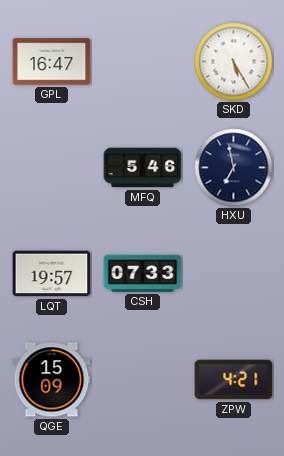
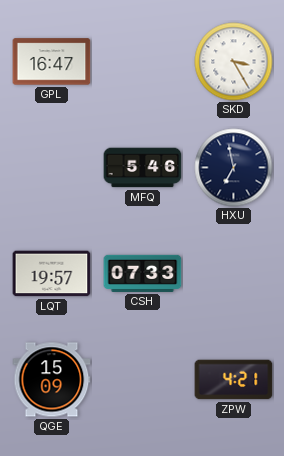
SKD: 5:25 -> 3:25
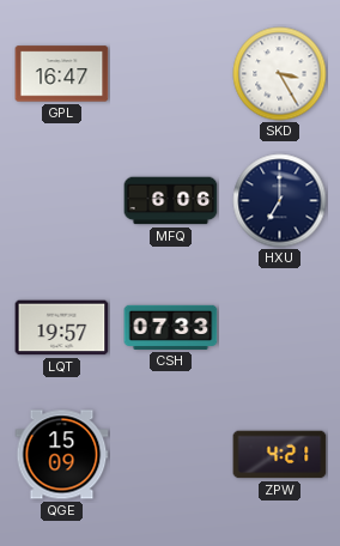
MFQ: 5:46 -> 6:06
HXU: 6:58 -> 7:00
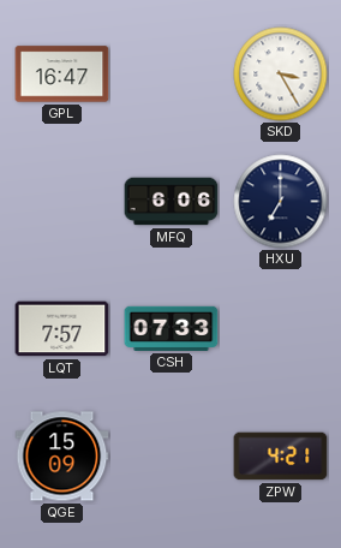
LQT: 19:57 -> 7:57
